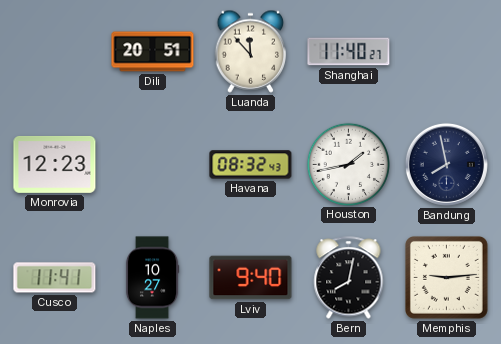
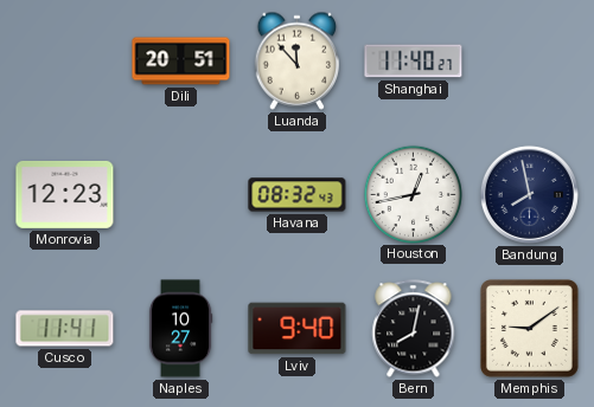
Houston: 1:43 -> 12:43
Memphis: 9:14 -> 9:09
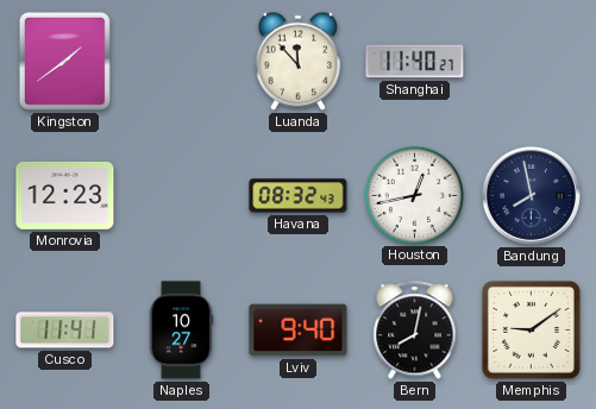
Kingston: none -> 1:39
Dili: 20:51 -> none
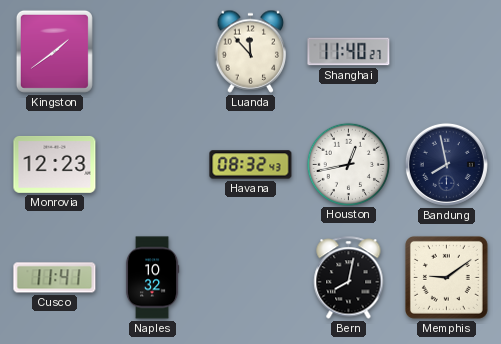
Naples: 10:27 -> 10:32
Lviv: 9:40 -> none
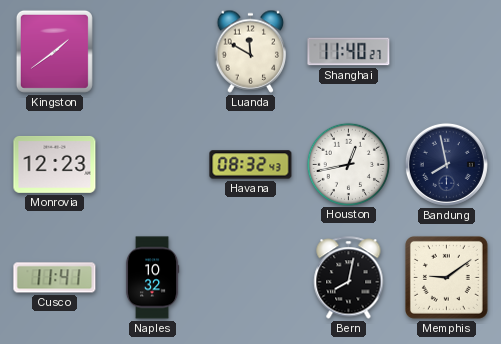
Luanda: 11:53 -> 11:50
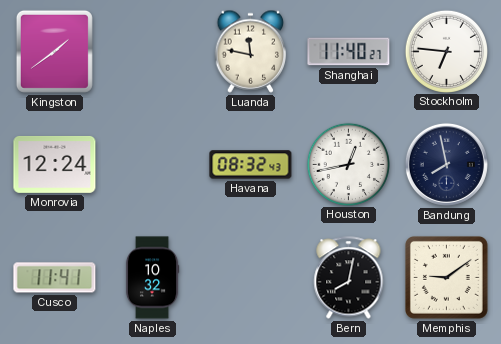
Luanda: 11:50 -> 11:47
Stockholm: none -> 6:46
Monrovia: 12:23 -> 12:24
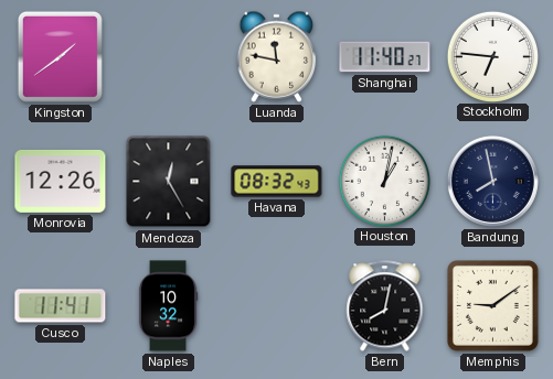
Monrovia: 12:24 -> 12:26
Mendoza: none -> 12:25
Houston: 12:43 -> 1:02
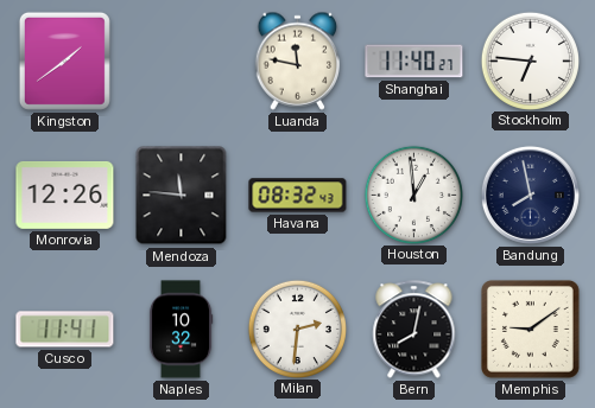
Mendoza: 12:25 -> 11:46
Houston: 1:02 -> 12:59
Milan: none -> 2:31
